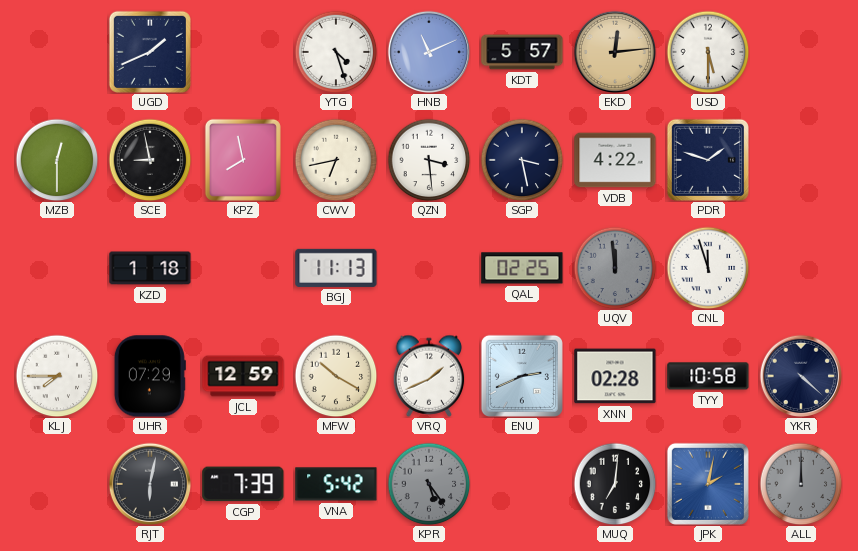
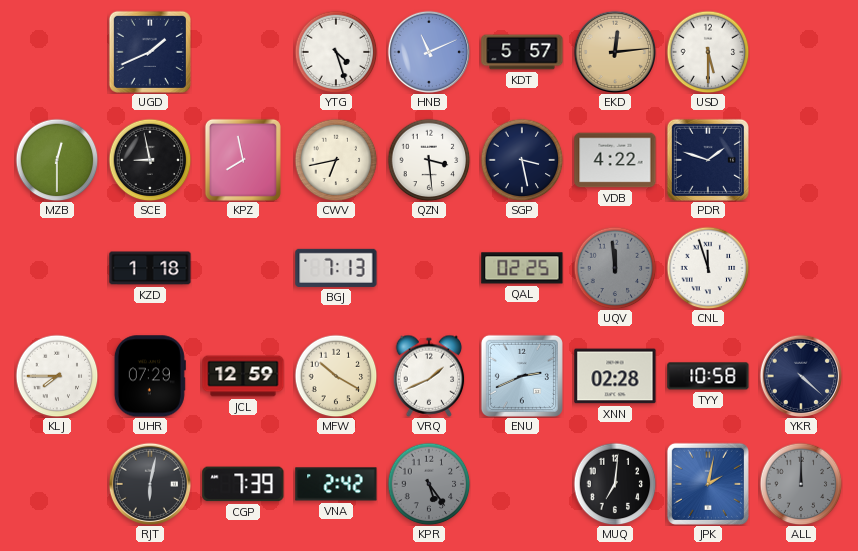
BGJ: 11:13 -> 7:13
VNA: 5:42 -> 2:42
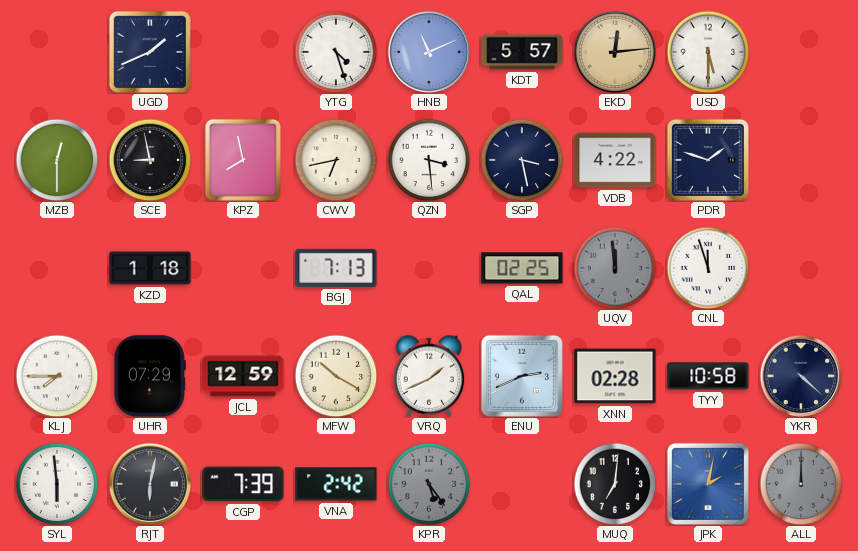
SYL: none -> 5:59
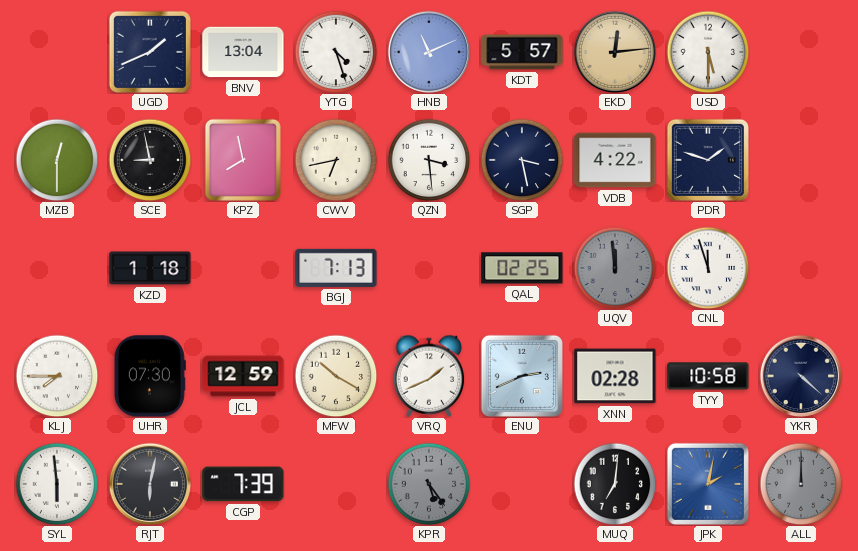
BNV: none -> 13:04
UHR: 07:29 -> 07:30
VNA: 2:42 -> none
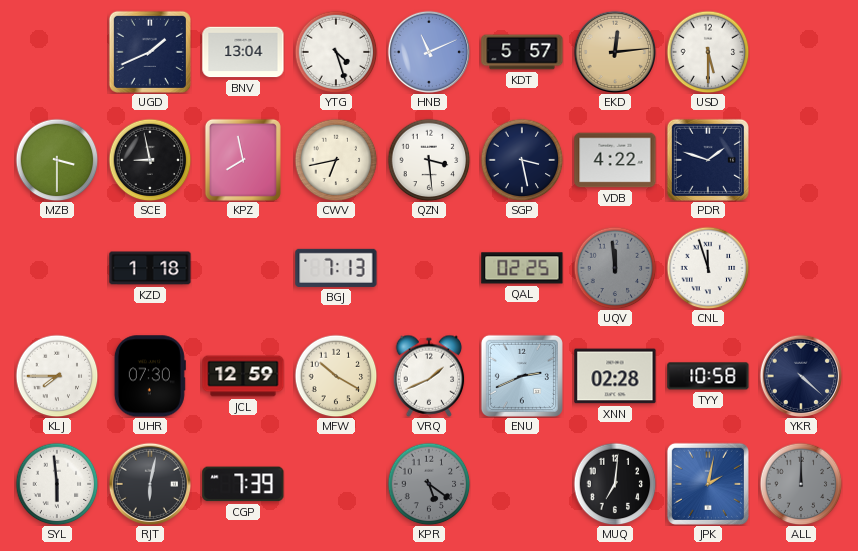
MZB: 12:30 -> 3:30
KPR: 5:24 -> 5:21
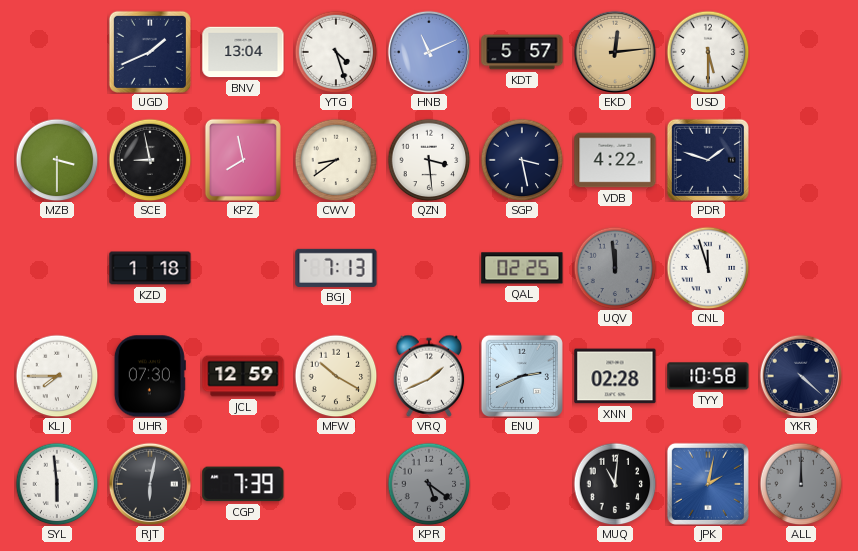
CWV: 6:43 -> 8:39
MUQ: 7:01 -> 11:01
